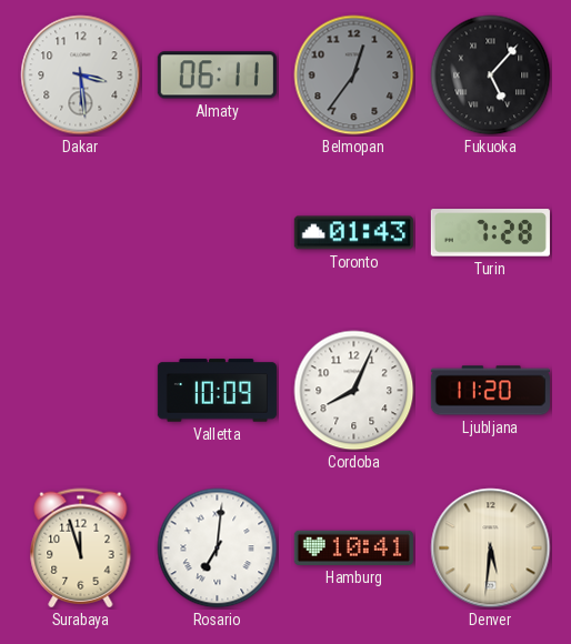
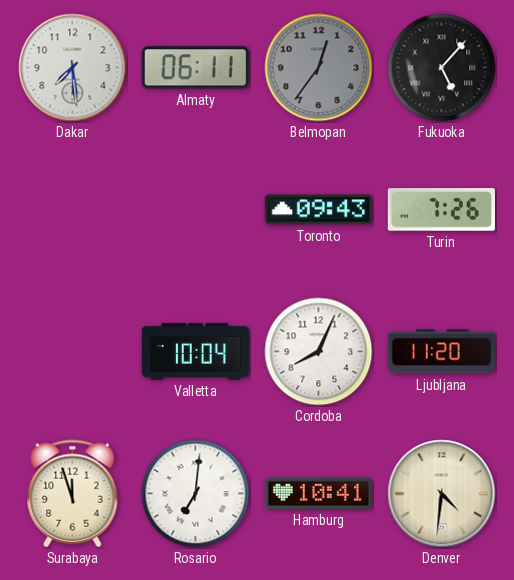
Dakar: 3:29 -> 7:29
Toronto: 01:43 -> 09:43
Turin: 7:28 -> 7:26
Valletta: 10:09 -> 10:04
Denver: 5:31 -> 4:31
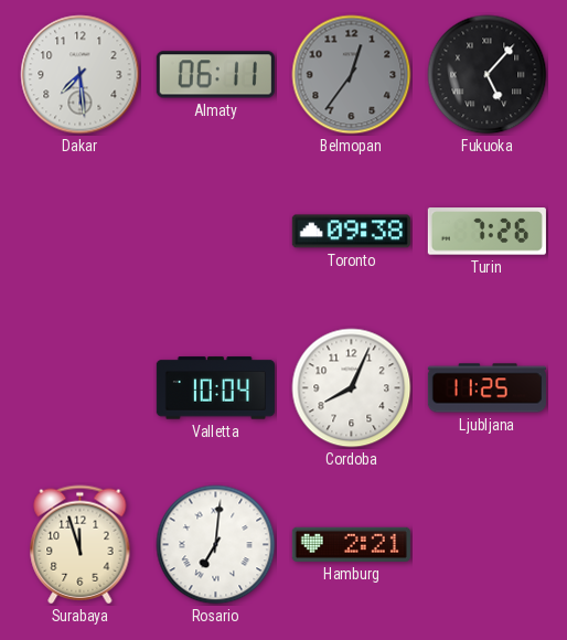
Toronto: 09:43 -> 09:38
Ljubljana: 11:20 -> 11:25
Hamburg: 10:41 -> 2:21
Denver: 4:31 -> none
